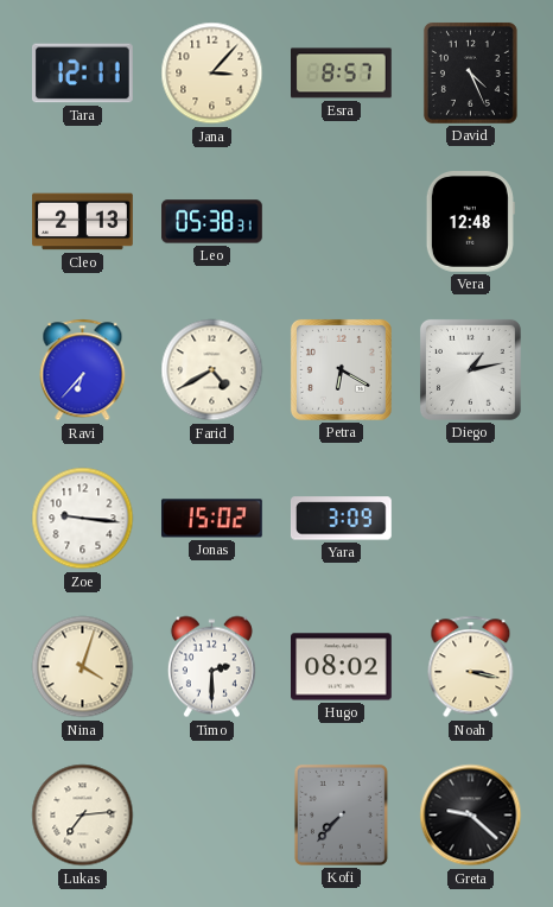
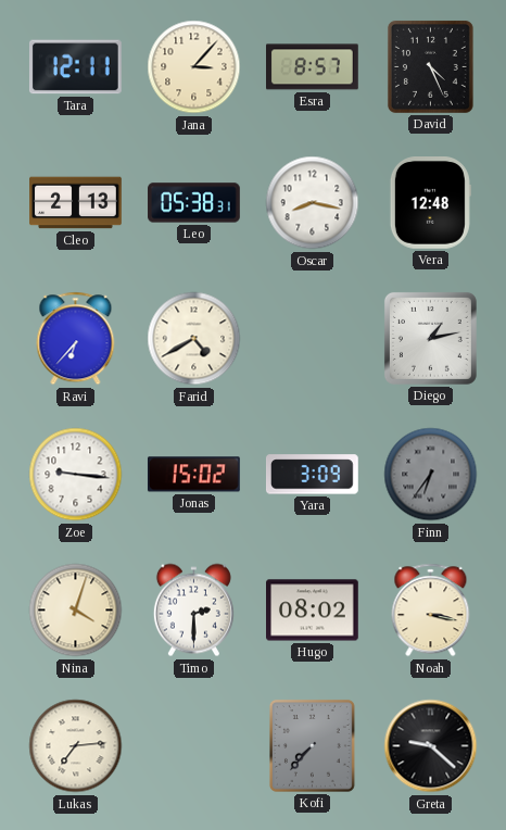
Oscar: none -> 8:17
Petra: 6:20 -> none
Finn: none -> 6:36
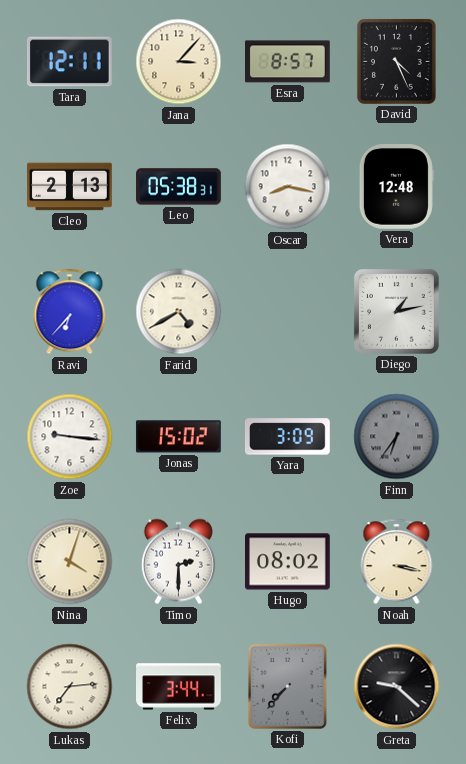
Felix: none -> 3:44
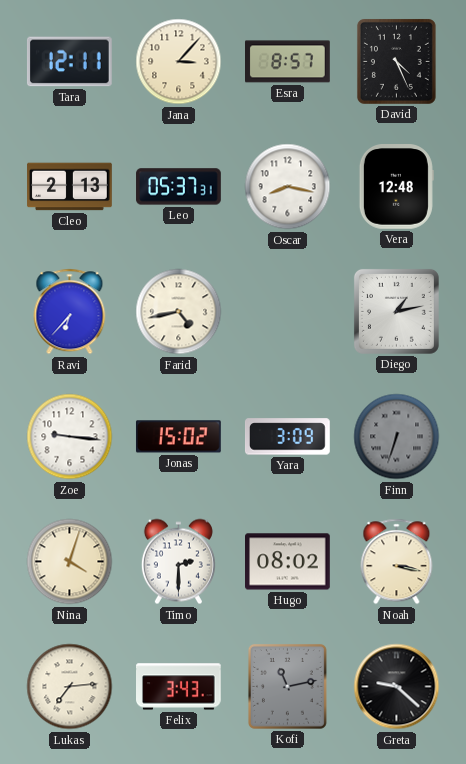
Leo: 05:38 -> 05:37
Farid: 4:40 -> 4:43
Finn: 6:36 -> 6:33
Felix: 3:44 -> 3:43
Kofi: 7:37 -> 11:13
